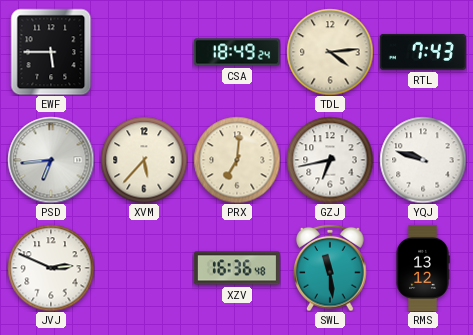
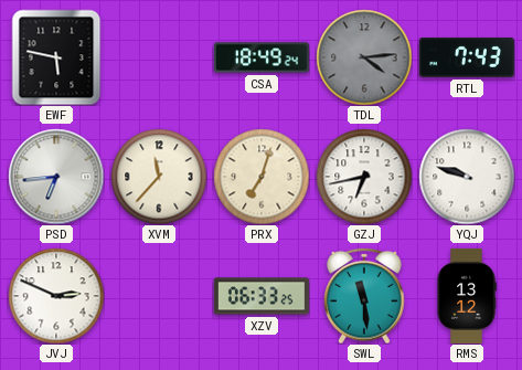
EWF: 5:45 -> 5:47
TDL dial: cream -> grey
XVM: 5:37 -> 11:37
PRX: 7:01 -> 7:03
XZV: 16:36 -> 06:33
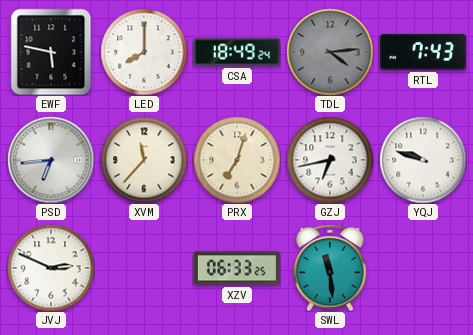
LED: none -> 8:00
RMS: 13:12 -> none
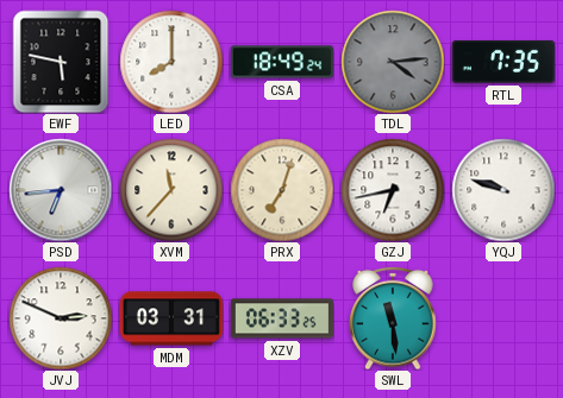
RTL: 7:43 -> 7:35
MDM: none -> 03:31
